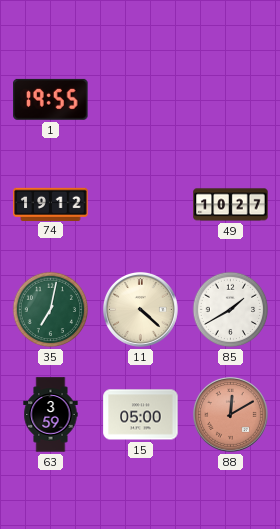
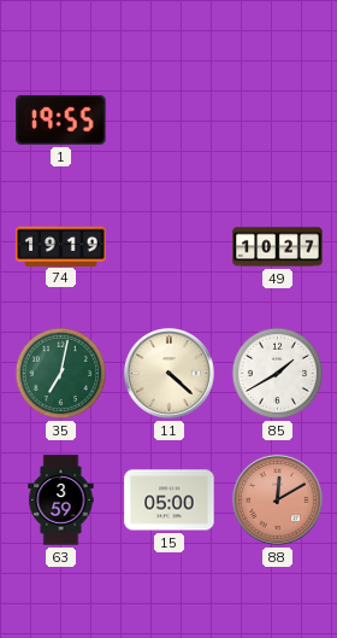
74: 19:12 -> 19:19
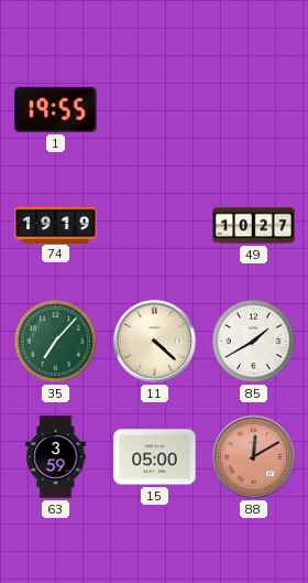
35: 7:02 -> 7:07
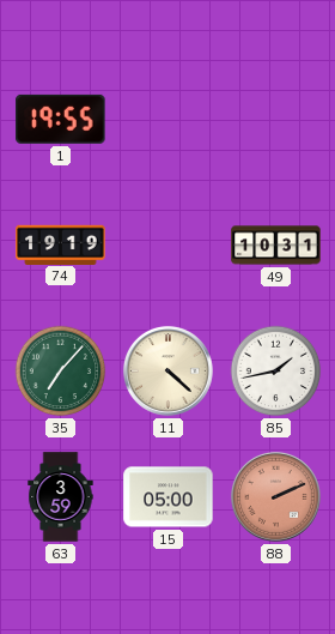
49: 10:27 -> 10:31
85: 1:40 -> 1:43
88: 12:10 -> 2:11
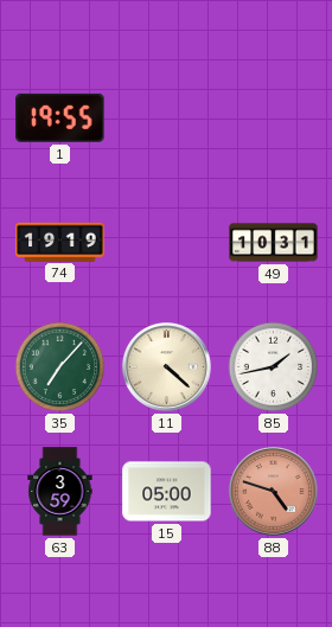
88: 2:11 -> 4:48
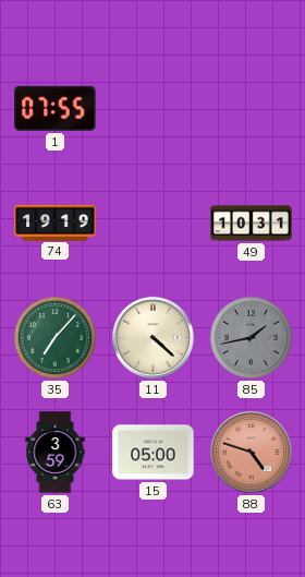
1: 19:55 -> 07:55
85 dial: white -> grey
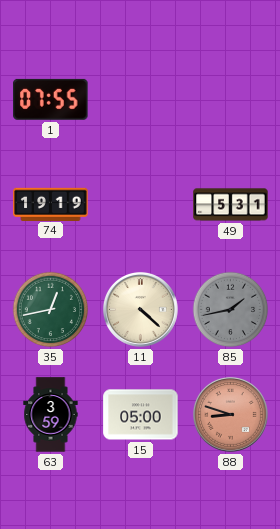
49: 10:31 -> 5:31
35: 7:07 -> 12:43
88: 4:48 -> 8:48
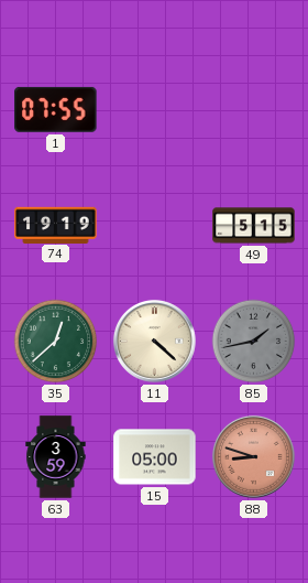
49: 5:31 -> 5:15
35: 12:43 -> 12:38
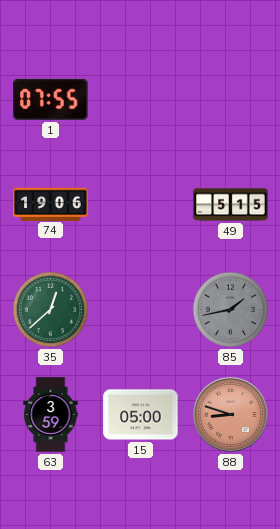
74: 19:19 -> 19:06
11: 4:22 -> none
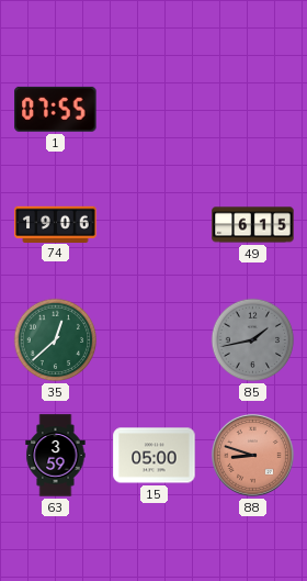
49: 5:15 -> 6:15
